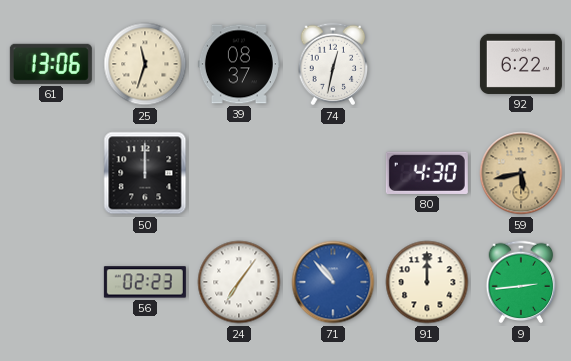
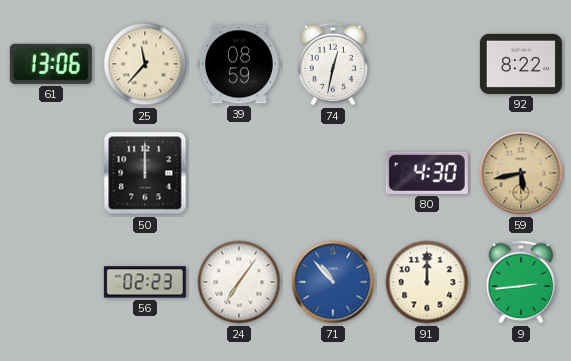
25: 11:33 -> 11:37
39: 08:37 -> 08:59
92: 6:22 -> 8:22
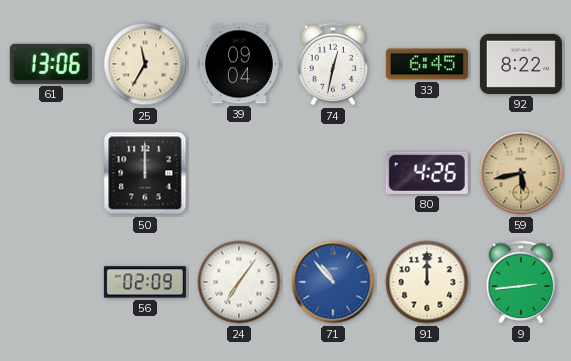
25: 11:37 -> 11:35
39: 08:59 -> 09:04
33: none -> 6:45
80: 4:30 -> 4:26
56: 02:23 -> 02:09
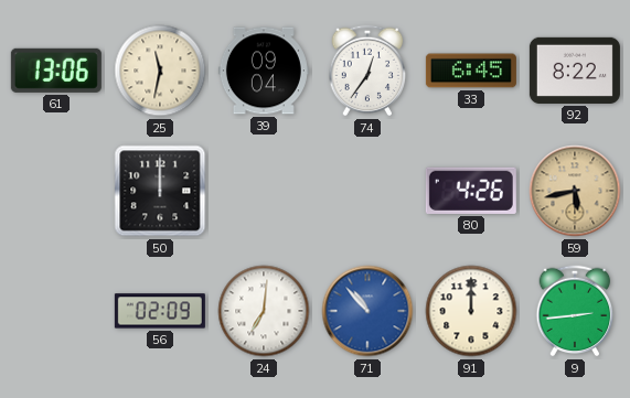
25: 11:35 -> 11:32
74: 12:32 -> 12:36
24: 7:06 -> 7:01
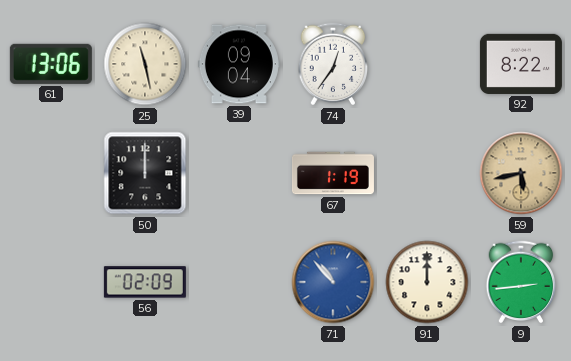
25: 11:32 -> 11:28
33: 6:45 -> none
67: none -> 1:19
80: 4:26 -> none
24: 7:01 -> none
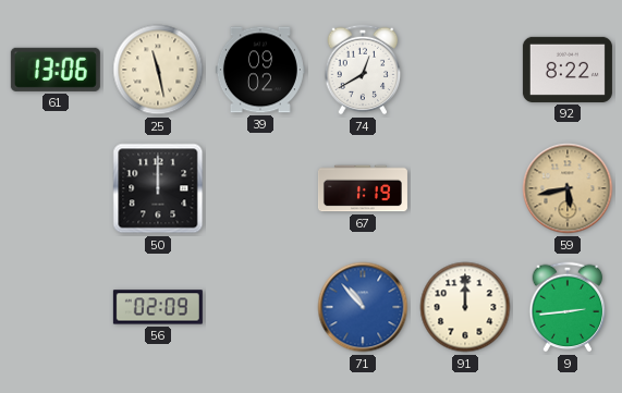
39: 09:04 -> 09:02
74: 12:36 -> 12:40
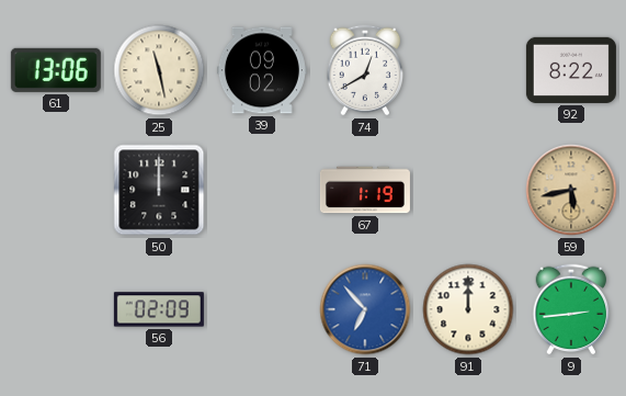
71: 10:53 -> 6:53
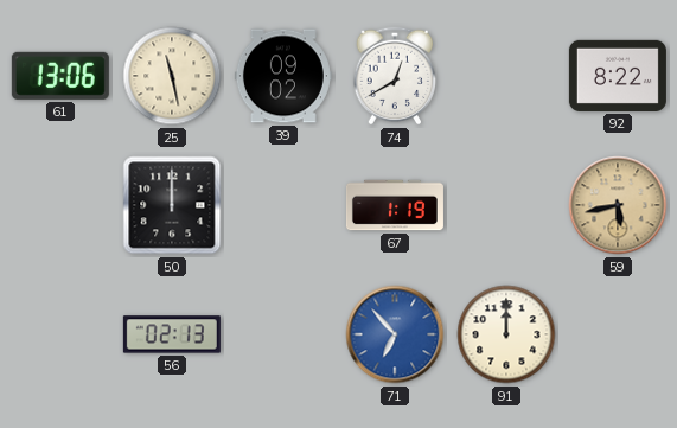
56: 02:09 -> 02:13
9: 2:44 -> none
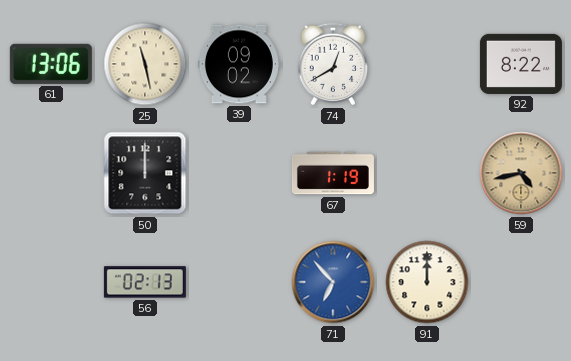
59: 5:43 -> 4:43
